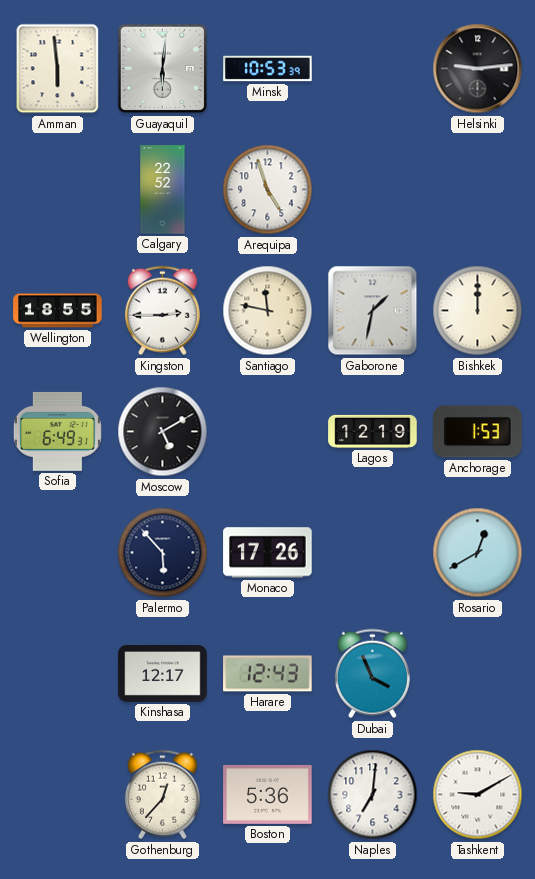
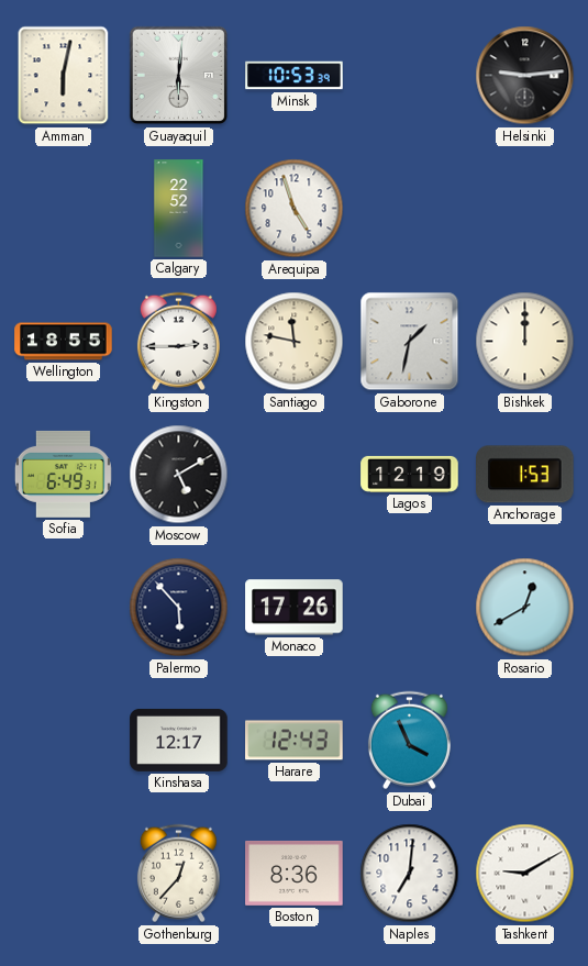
Amman: 5:59 -> 6:02
Boston: 5:36 -> 8:36
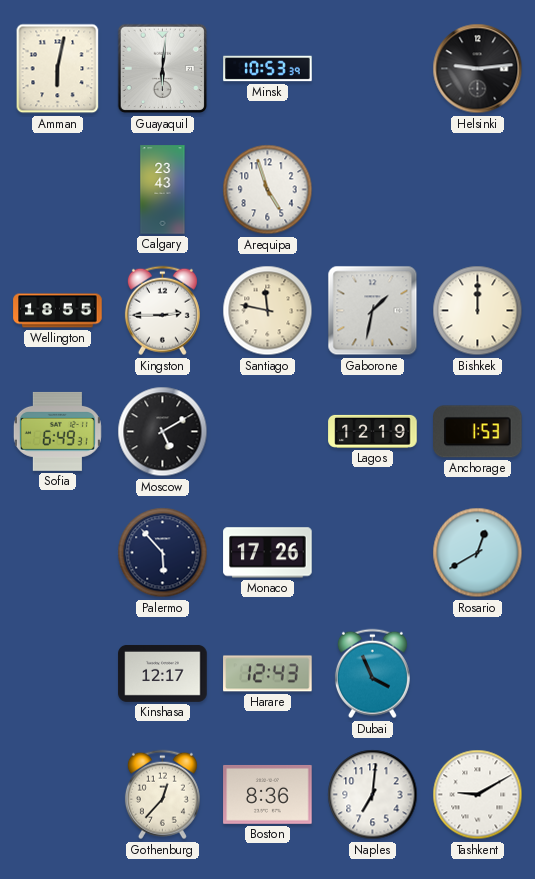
Calgary: 22:52 -> 23:43
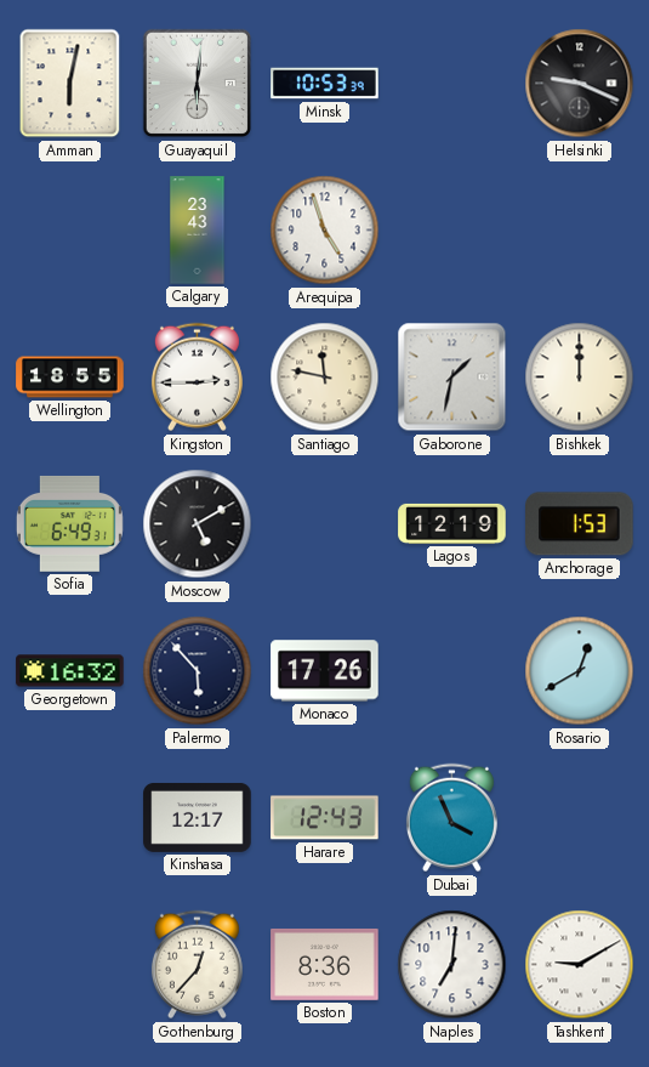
Helsinki: 9:14 -> 9:19
Georgetown: none -> 16:32
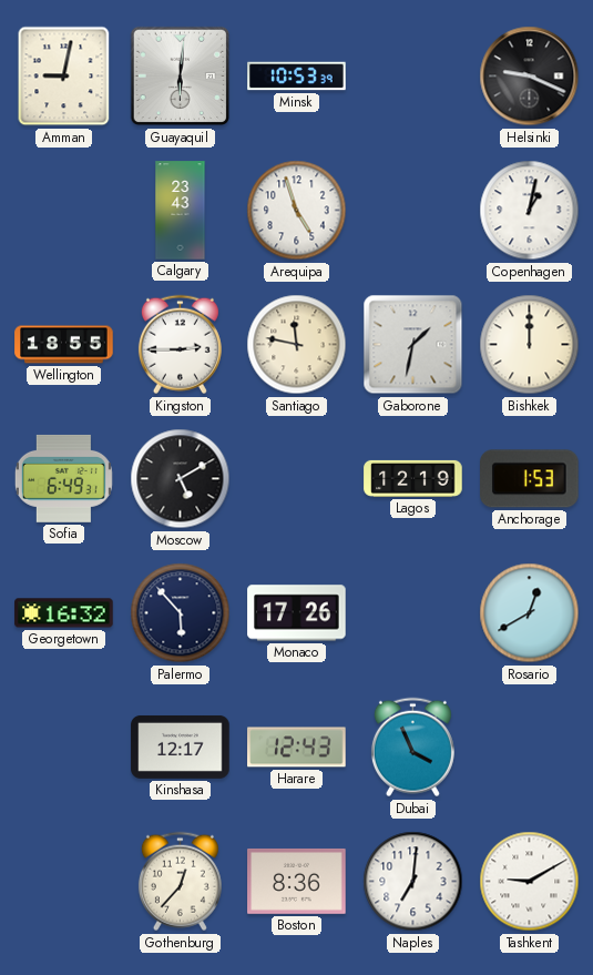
Amman: 6:02 -> 9:02
Copenhagen: none -> 1:02
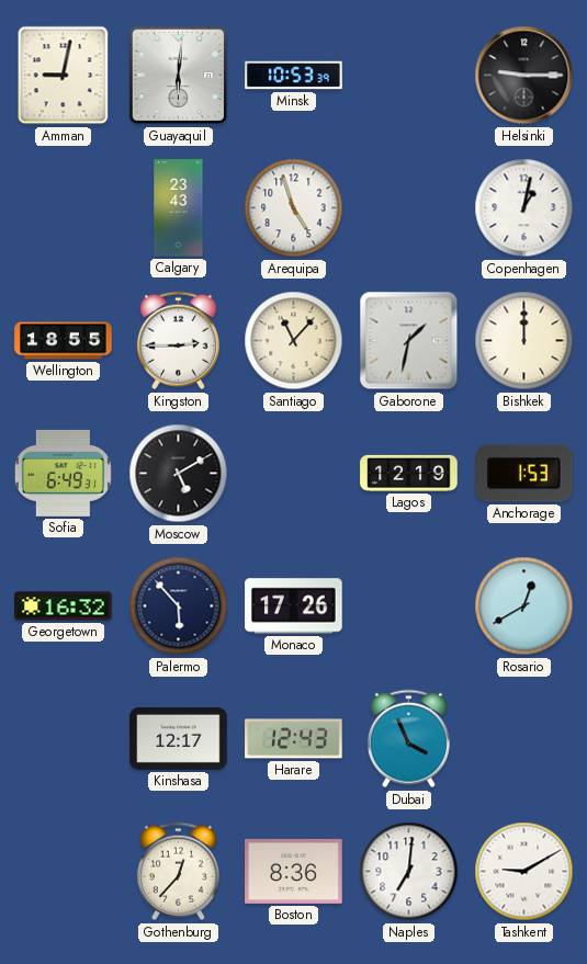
Helsinki: 9:19 -> 9:15
Santiago: 11:47 -> 11:07
